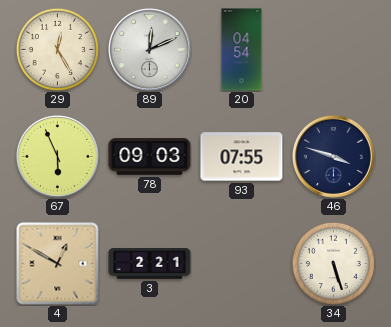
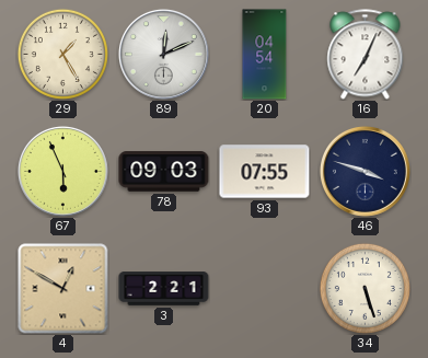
29: 12:25 -> 1:25
16: none -> 7:04
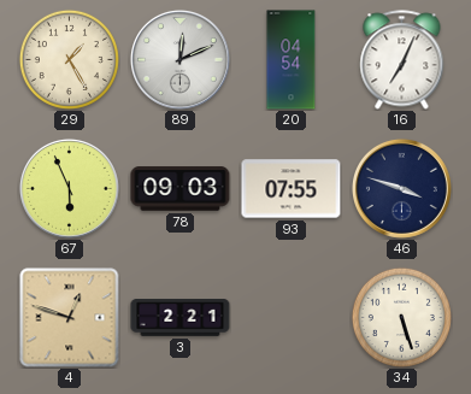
4: 12:50 -> 12:48
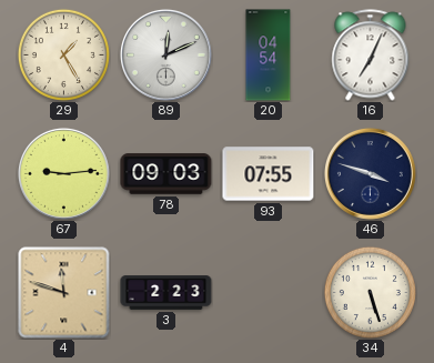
67: 5:56 -> 9:14
4: 12:48 -> 11:48
3: 2:21 -> 2:23
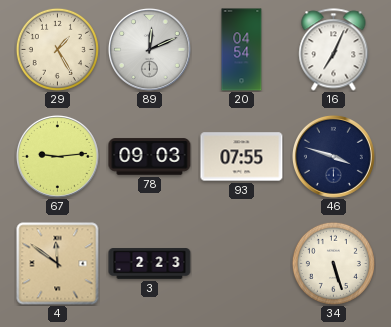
4: 11:48 -> 11:51
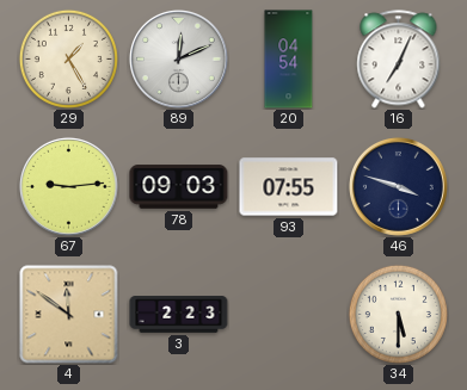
34: 5:27 -> 5:30
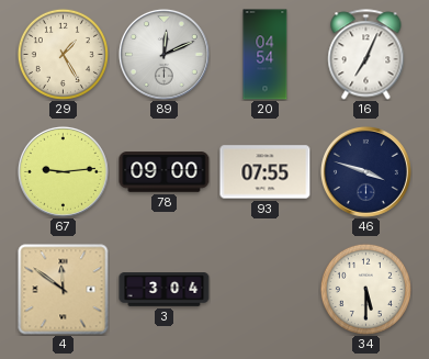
78: 09:03 -> 09:00
3: 2:23 -> 3:04
